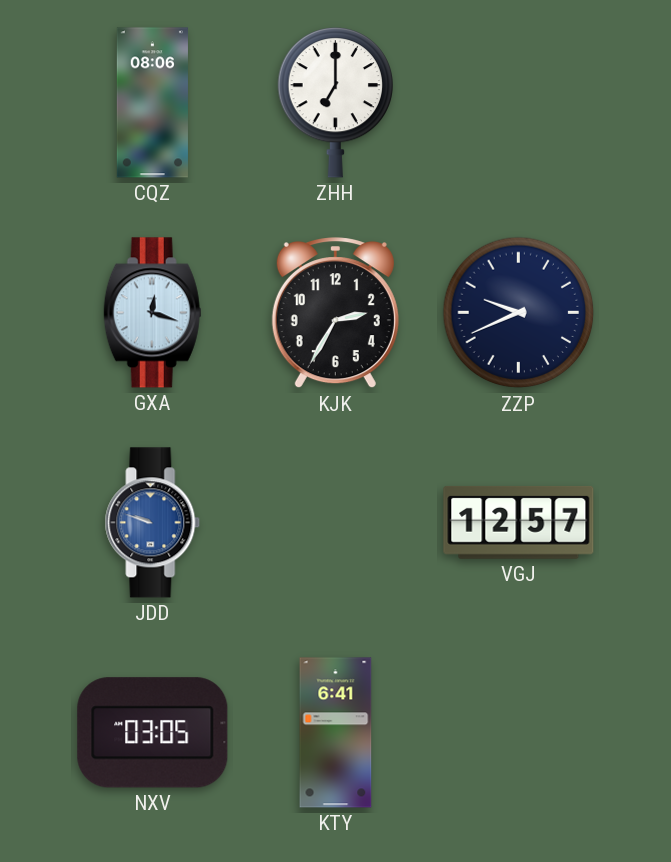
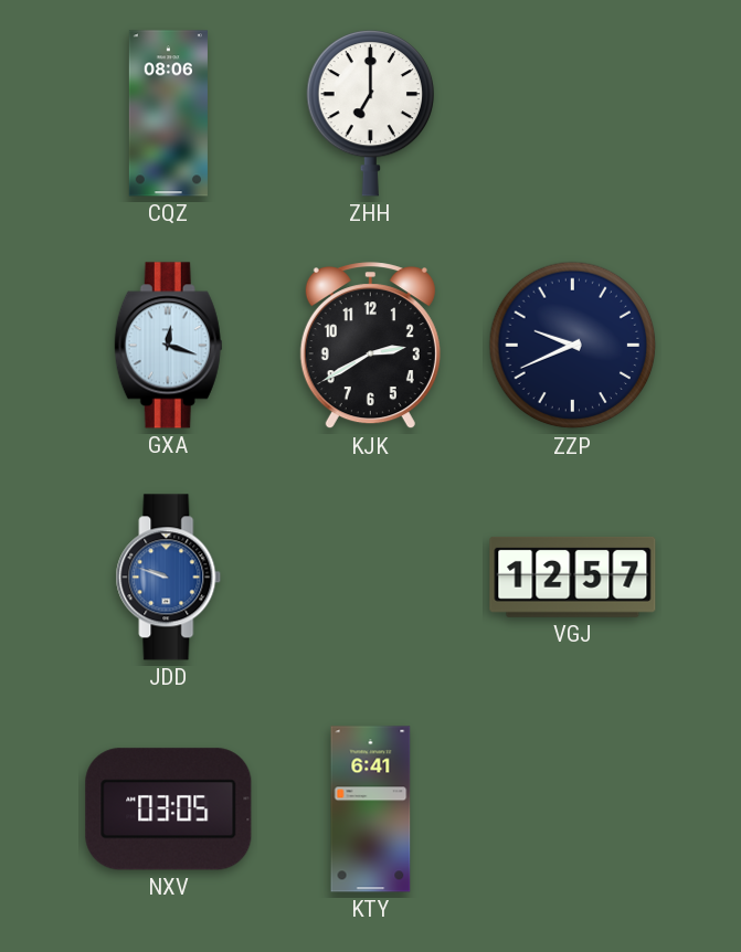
KJK: 2:35 -> 2:40
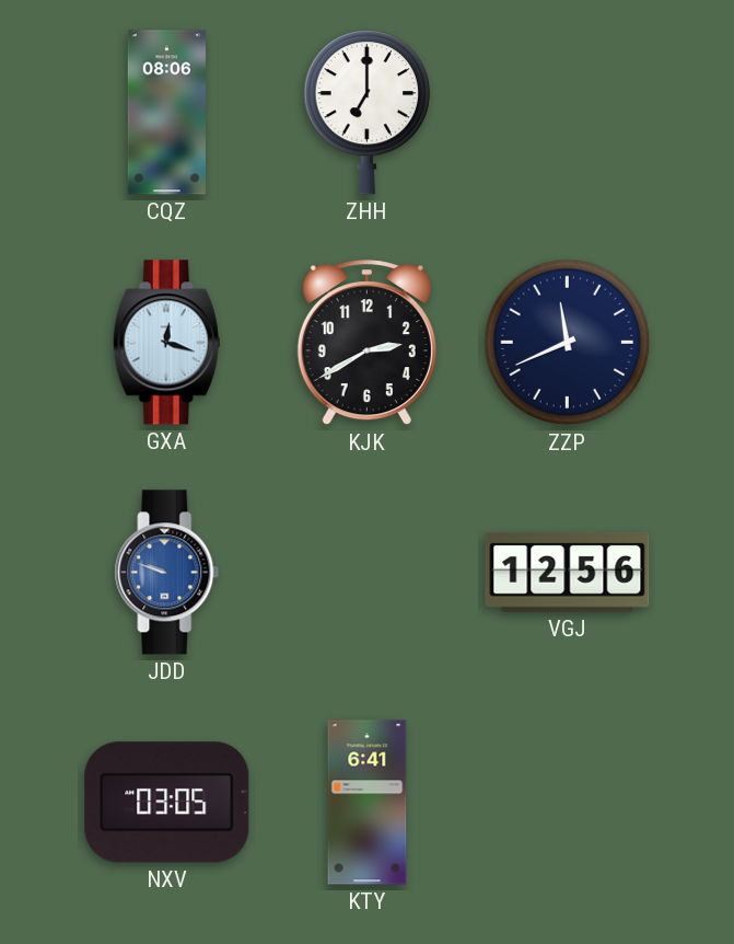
ZZP: 9:41 -> 11:41
VGJ: 12:57 -> 12:56
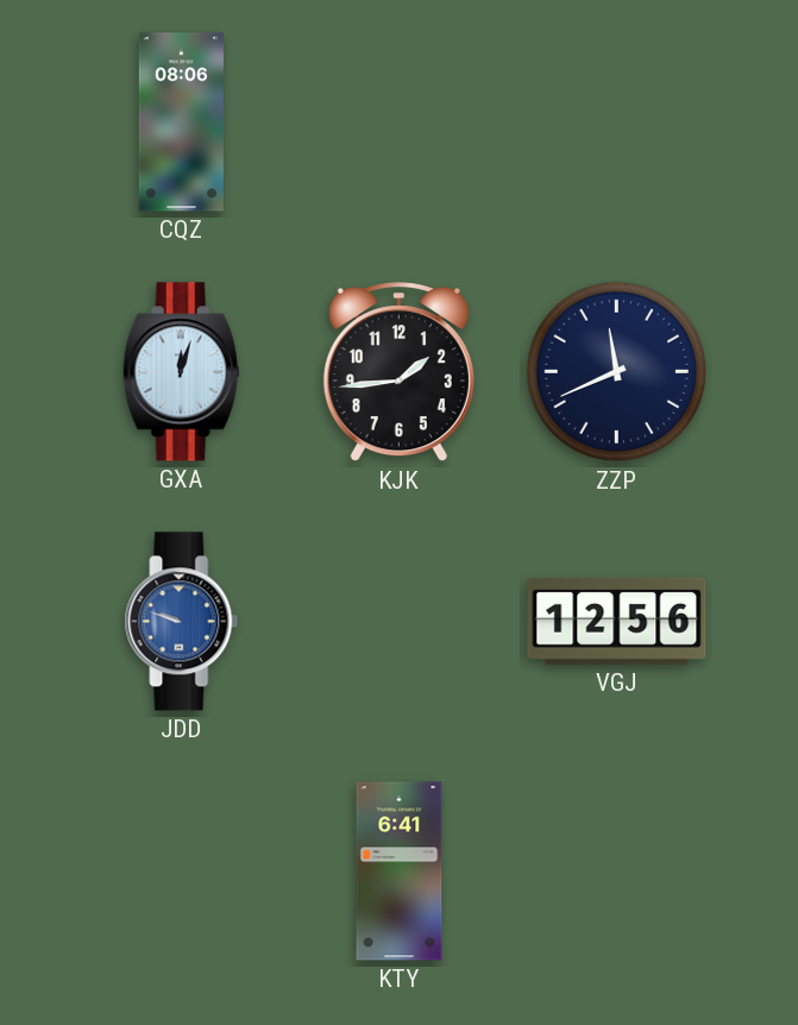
ZHH: 7:00 -> none
GXA: 12:18 -> 12:03
KJK: 2:40 -> 1:44
NXV: 03:05 -> none
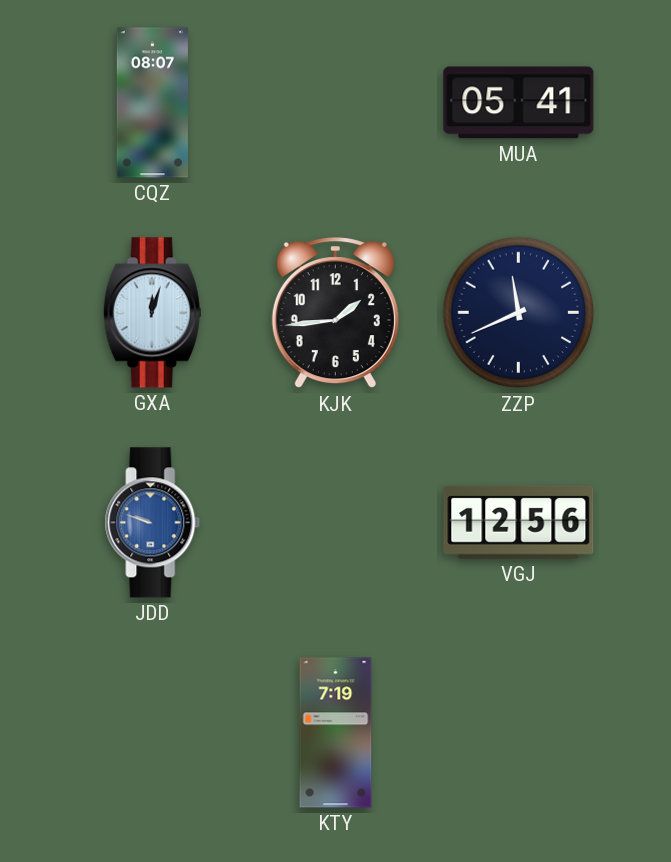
CQZ: 08:06 -> 08:07
MUA: none -> 05:41
KTY: 6:41 -> 7:19
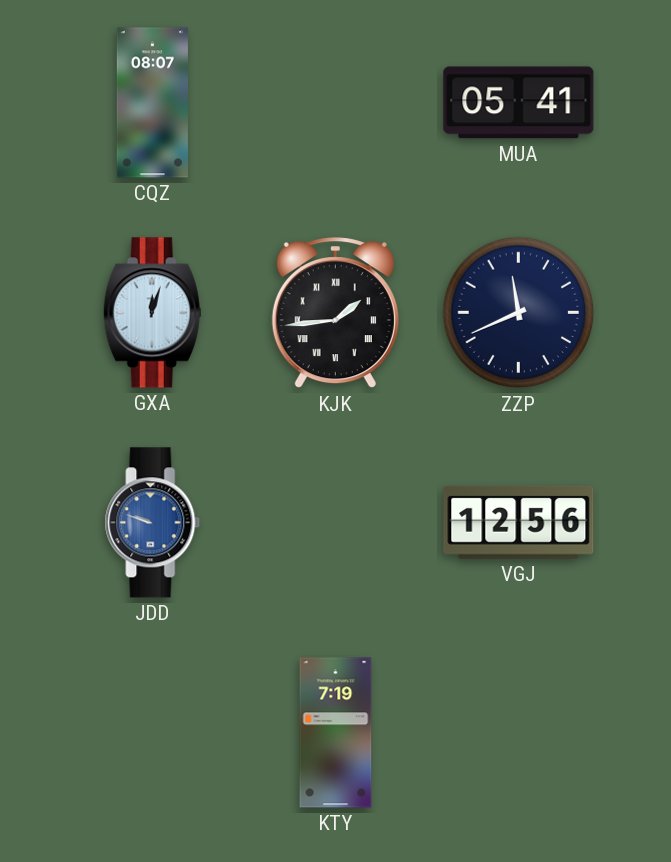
KJK numerals: Arabic -> Roman
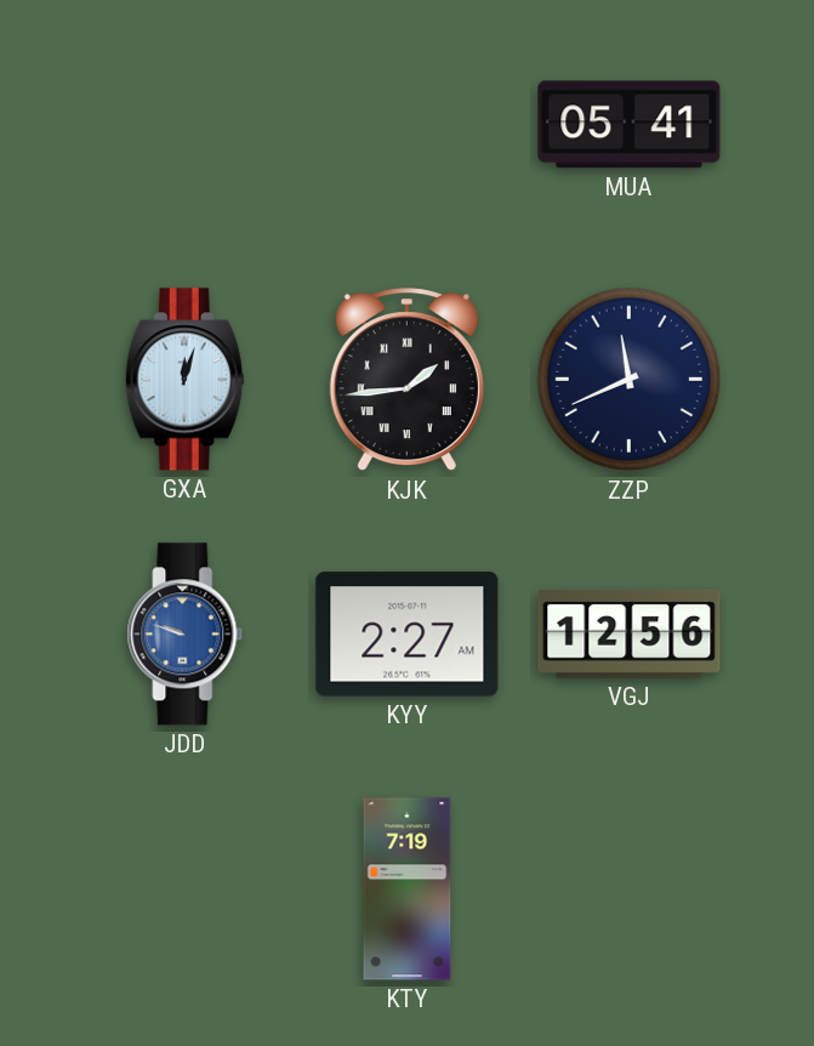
CQZ: 08:07 -> none
KYY: none -> 2:27
